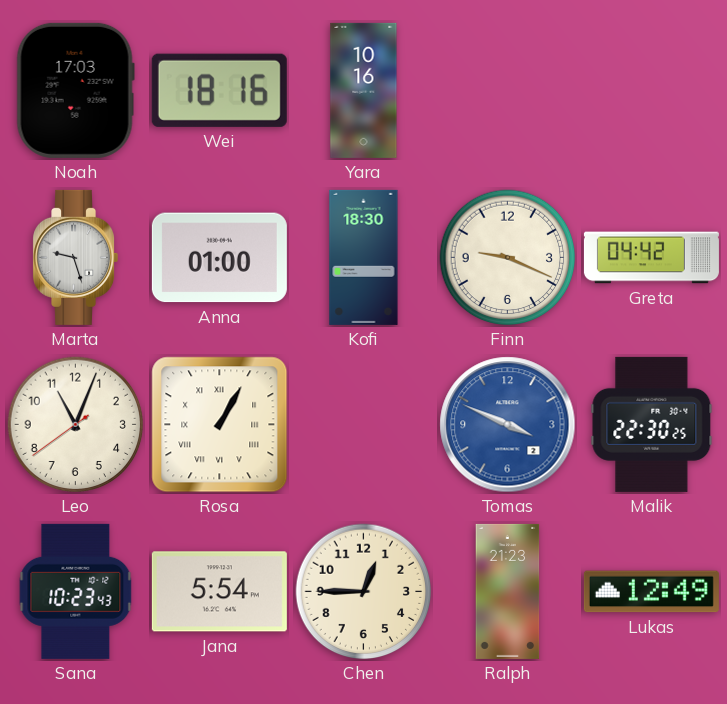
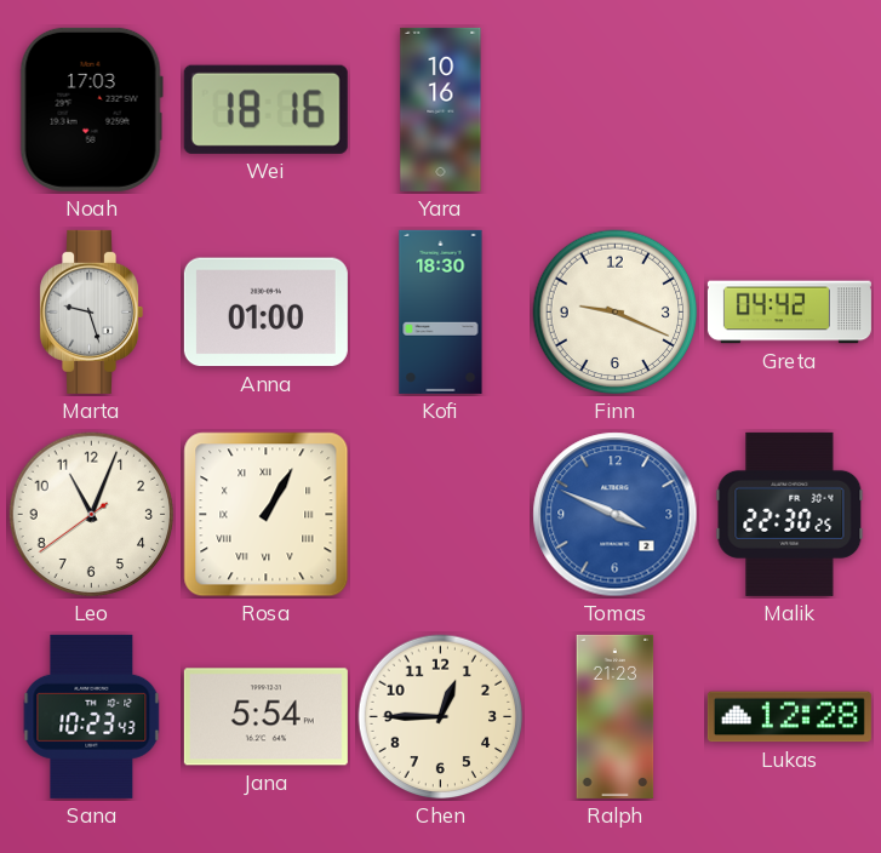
Lukas: 12:49 -> 12:28
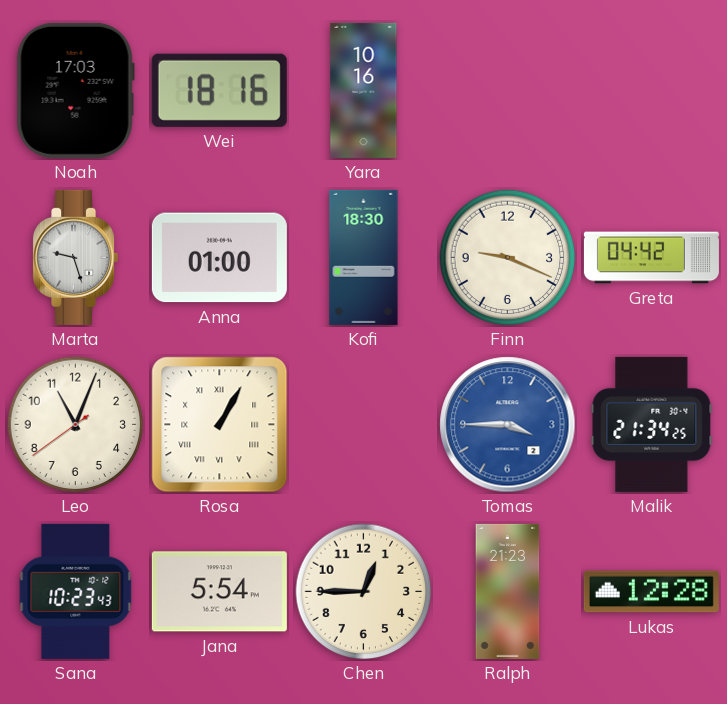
Tomas: 3:49 -> 3:45
Malik: 22:30 -> 21:34
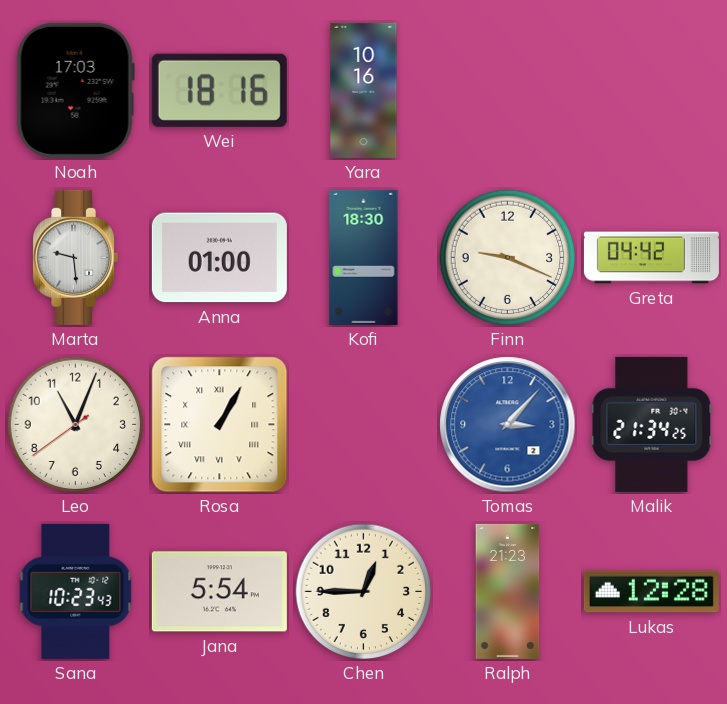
Marta: 9:27 -> 9:29
Tomas: 3:45 -> 3:07
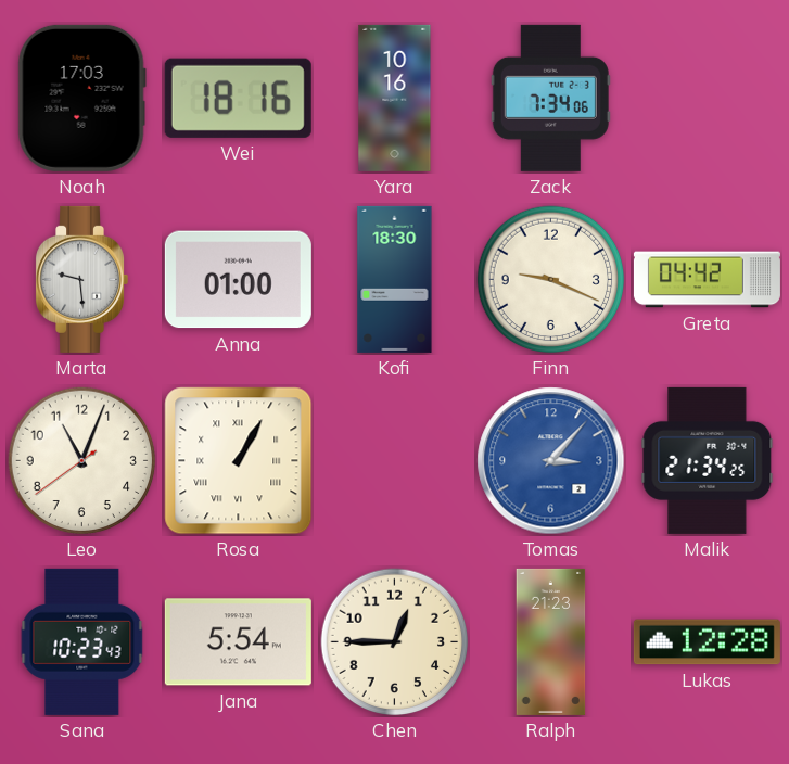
Zack: none -> 7:34
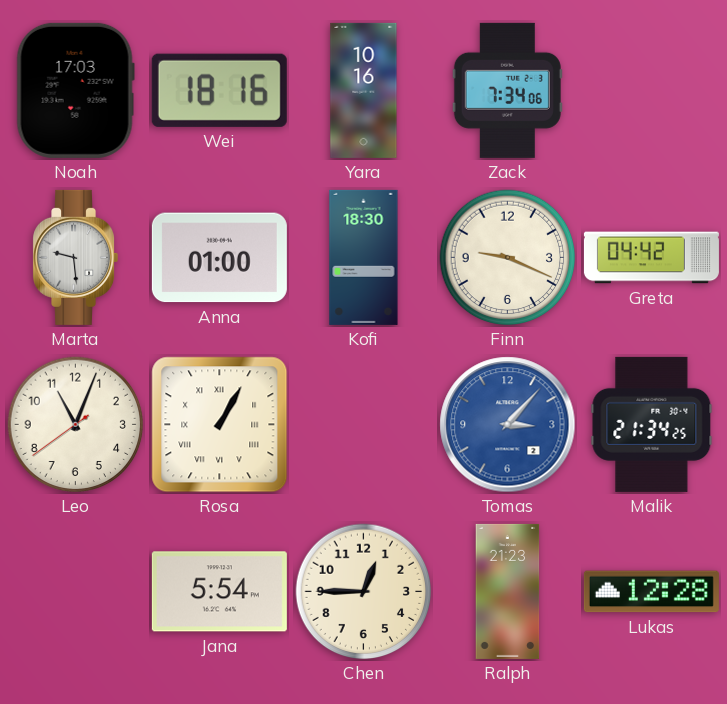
Sana: 10:23 -> none
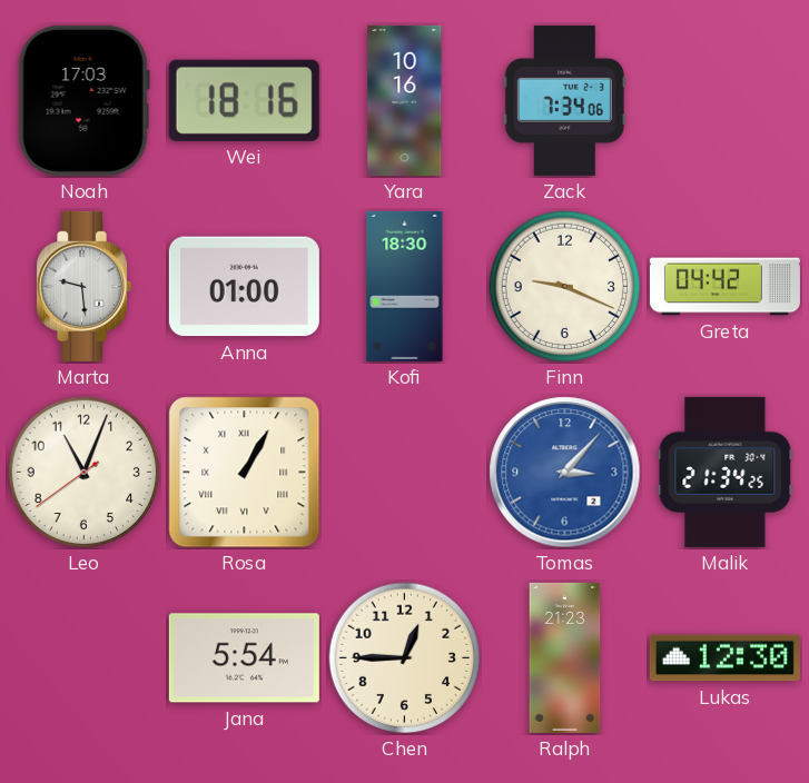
Lukas: 12:28 -> 12:30
